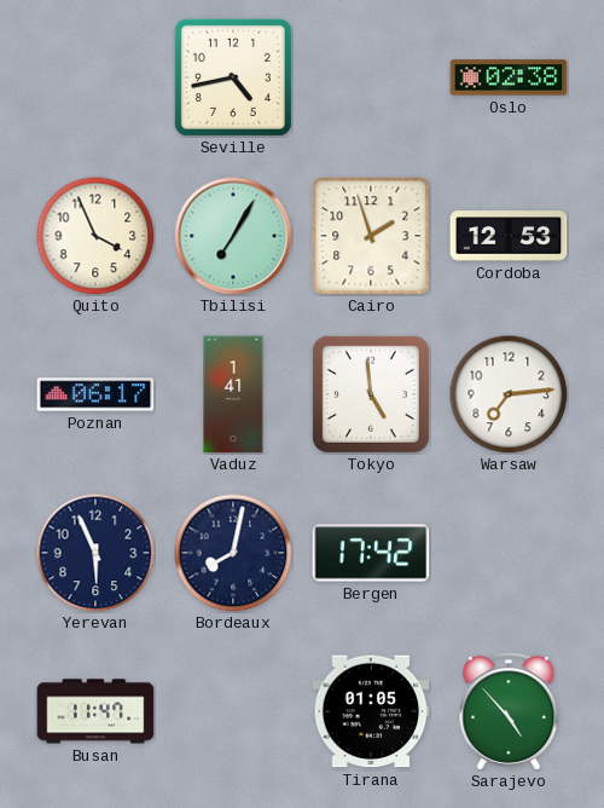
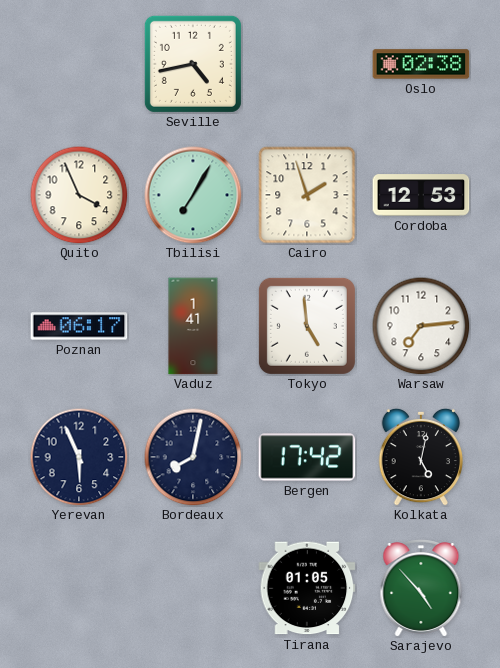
Kolkata: none -> 5:02
Busan: 11:47 -> none
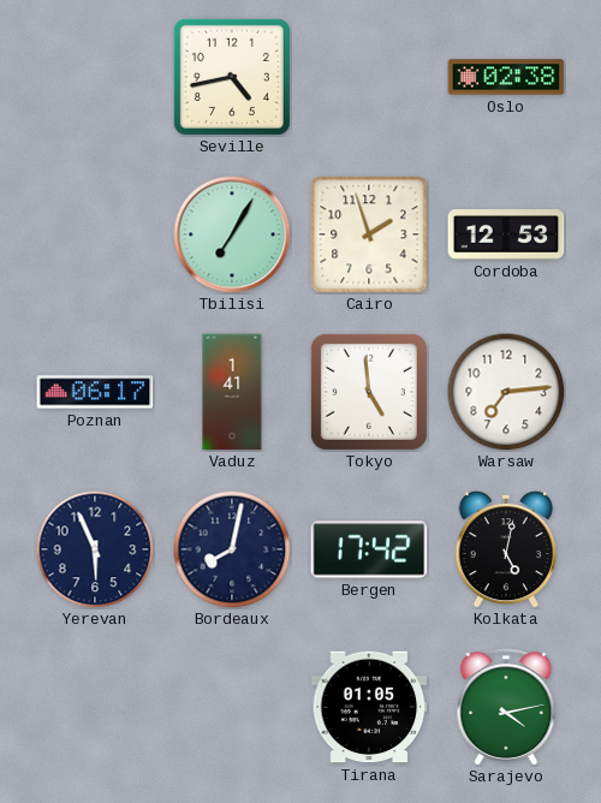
Quito: 3:56 -> none
Sarajevo: 4:53 -> 4:13
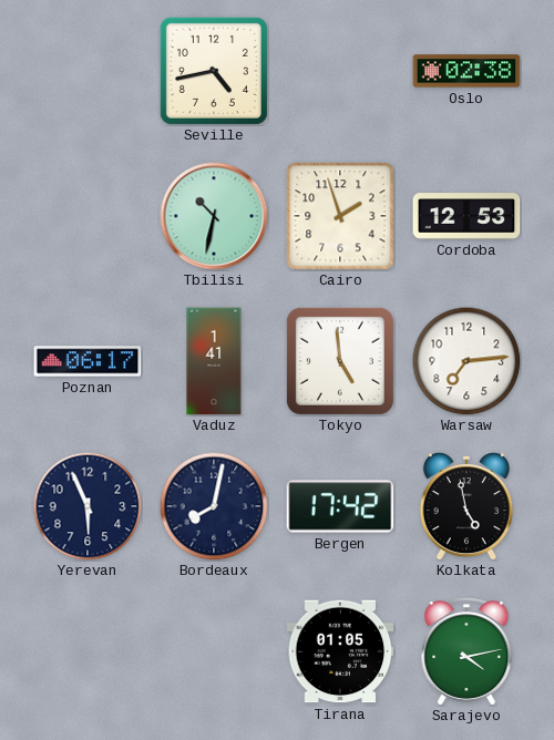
Tbilisi: 7:05 -> 10:32
Kolkata: 5:02 -> 4:58
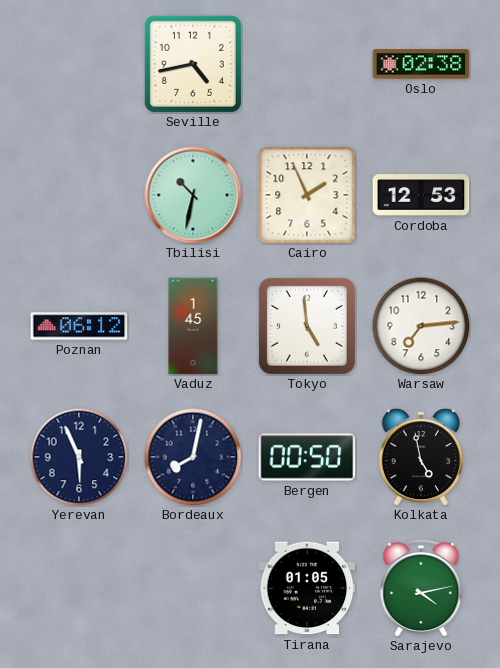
Cairo: 1:57 -> 1:56
Poznan: 06:17 -> 06:12
Vaduz: 1:41 -> 1:45
Bergen: 17:42 -> 00:50
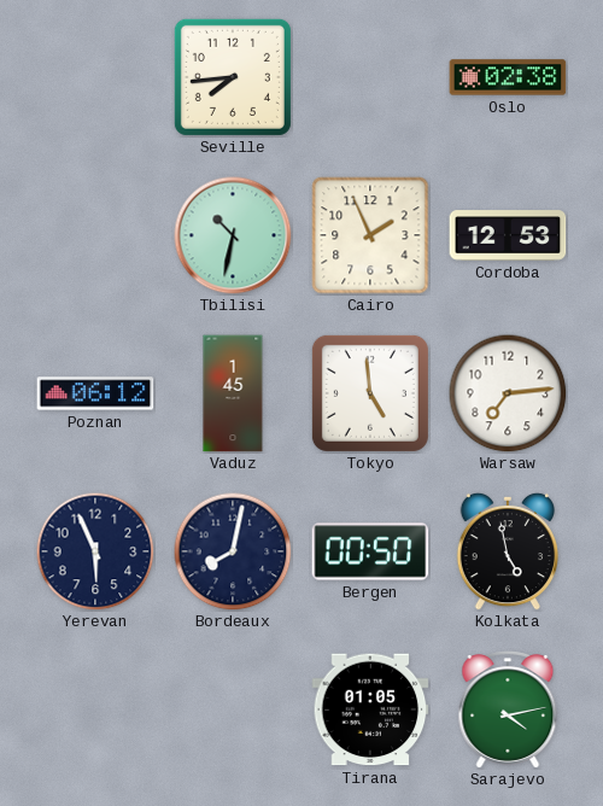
Seville: 4:43 -> 7:44
